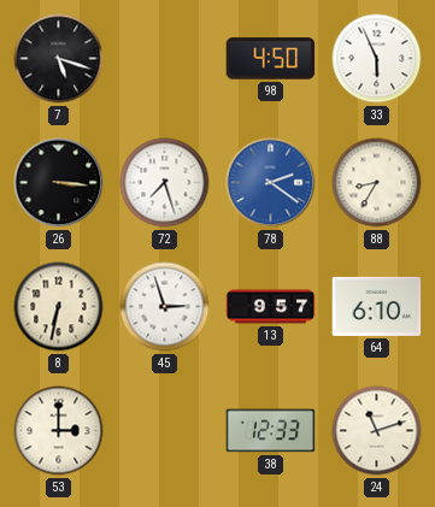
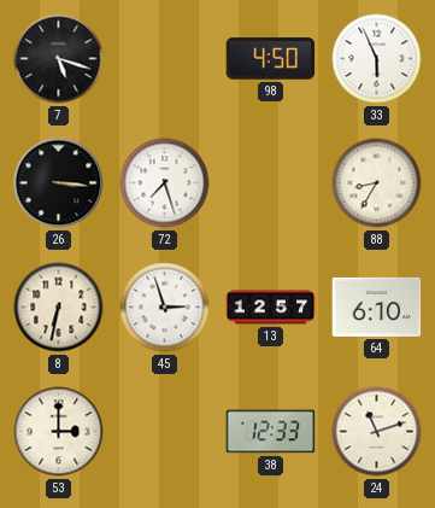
78: 2:21 -> none
13: 9:57 -> 12:57
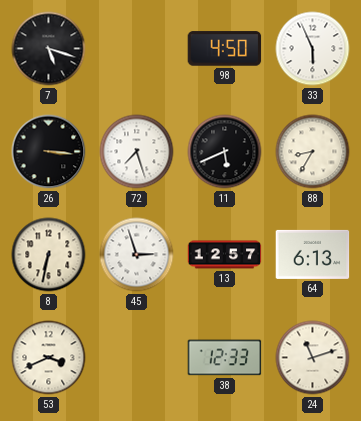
11: none -> 5:41
64: 6:10 -> 6:13
53: 3:00 -> 3:41
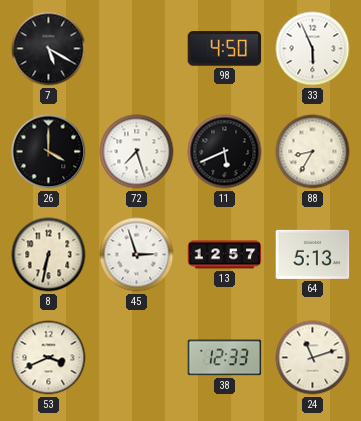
7: 5:18 -> 5:20
26: 3:16 -> 4:00
64: 6:13 -> 5:13
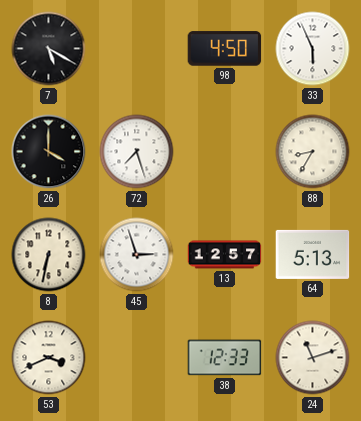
11: 5:41 -> none
